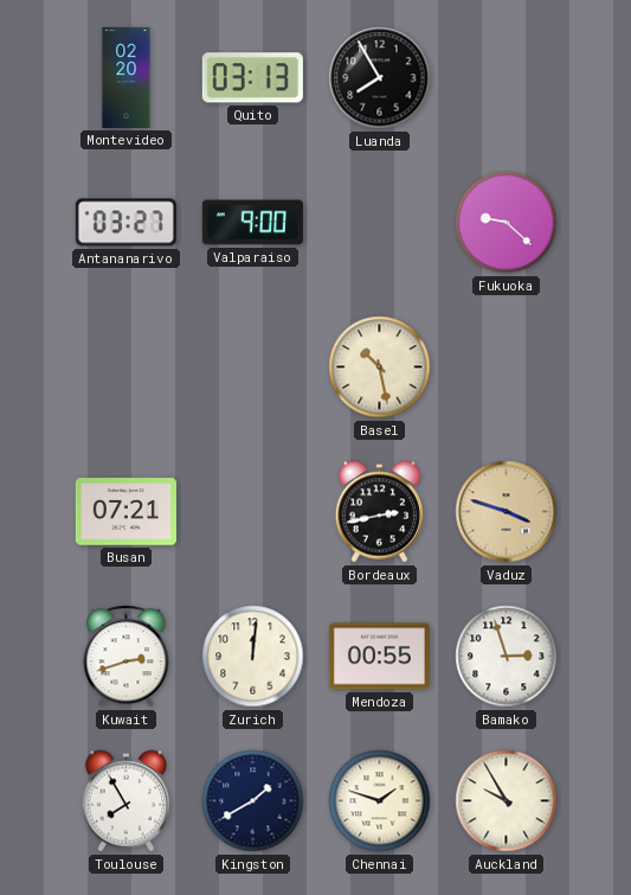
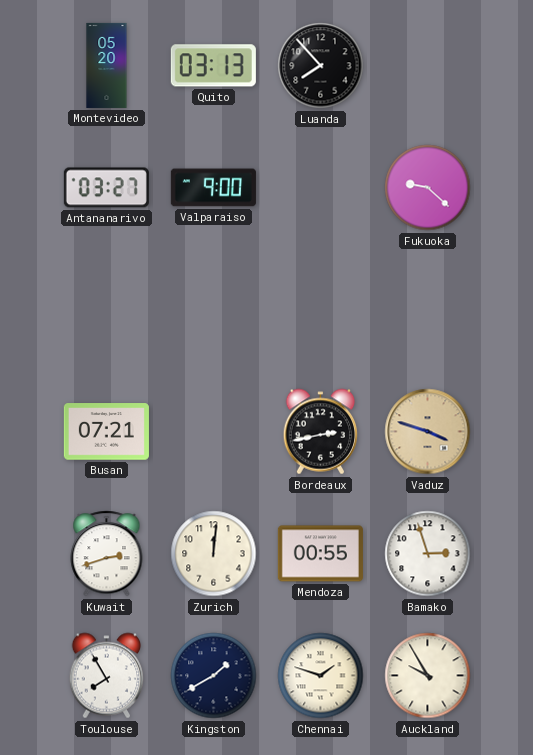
Montevideo: 02:20 -> 05:20
Luanda: 7:55 -> 7:53
Basel: 10:28 -> none
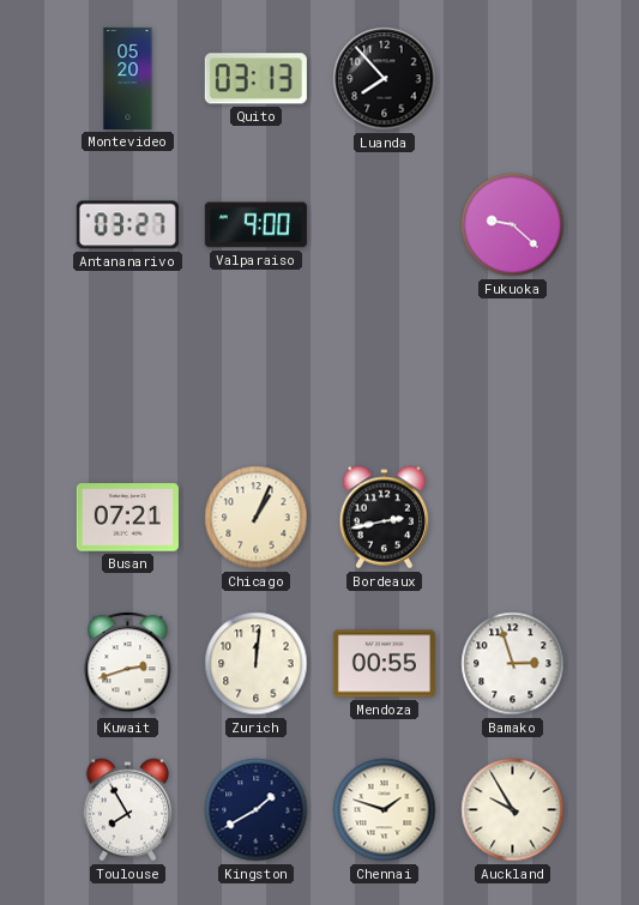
Chicago: none -> 1:04
Vaduz: 3:48 -> none
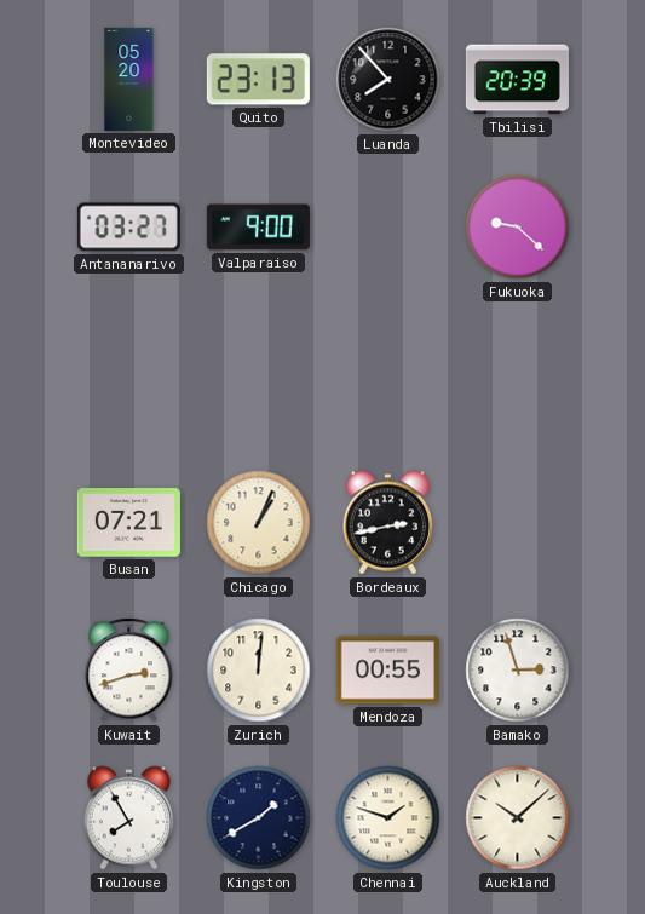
Quito: 03:13 -> 23:13
Tbilisi: none -> 20:39
Auckland: 9:55 -> 10:08
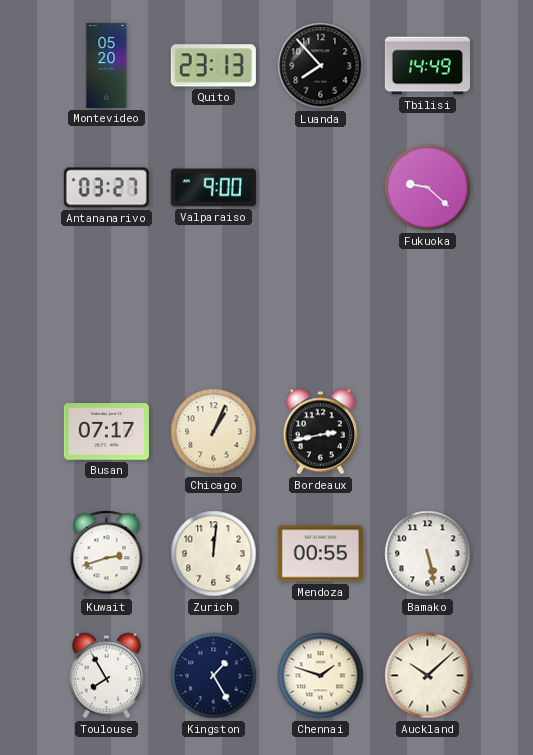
Tbilisi: 20:39 -> 14:49
Busan: 07:21 -> 07:17
Bamako: 2:57 -> 5:28
Kingston: 1:40 -> 1:25
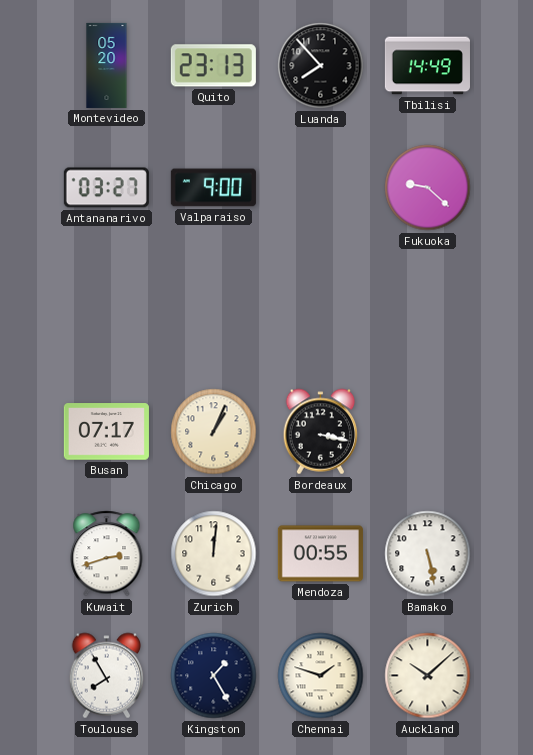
Bordeaux: 2:43 -> 3:17
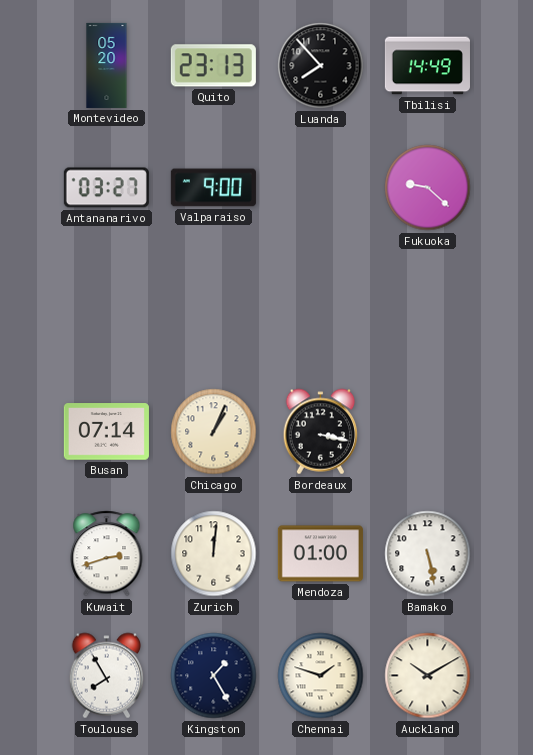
Busan: 07:17 -> 07:14
Mendoza: 00:55 -> 01:00
Auckland: 10:08 -> 10:10
